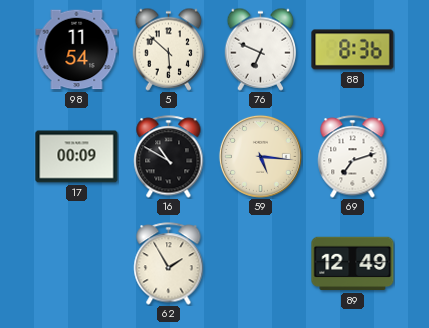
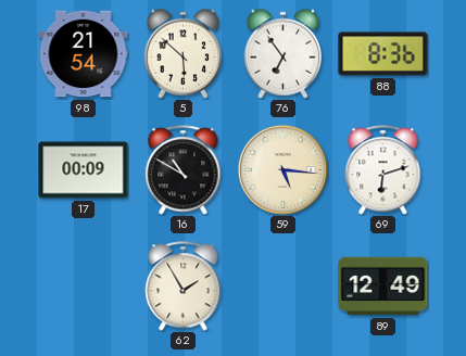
98: 11:54 -> 21:54
76: 6:49 -> 6:54
69: 7:12 -> 6:12
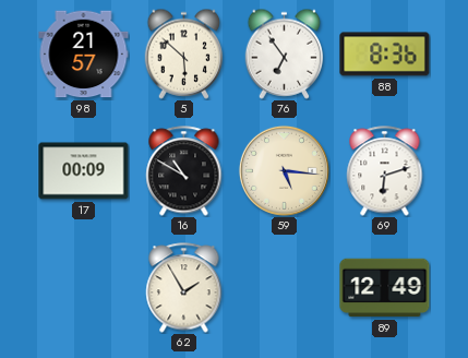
98: 21:54 -> 21:57
